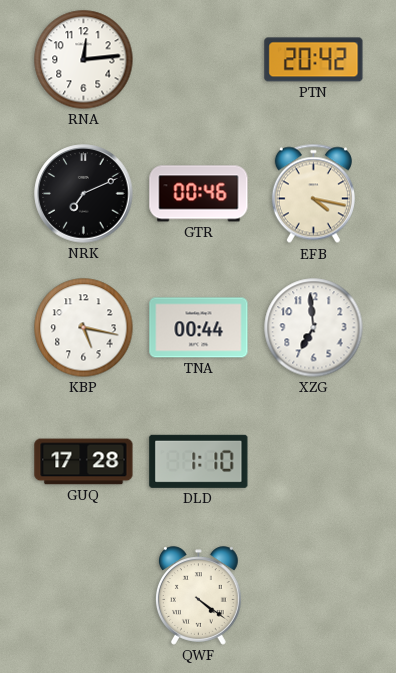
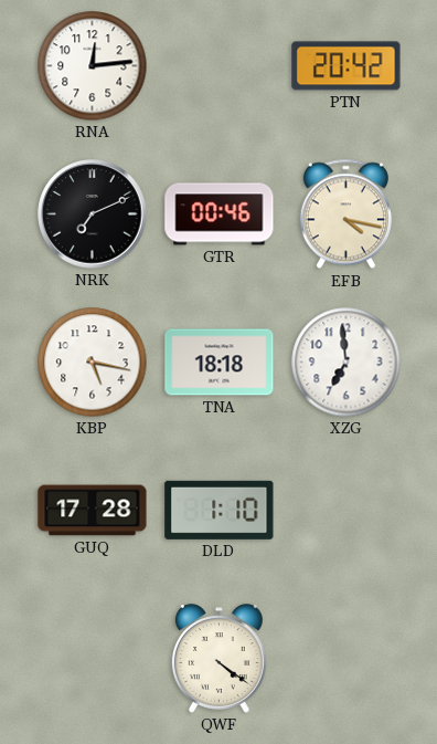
TNA: 00:44 -> 18:18
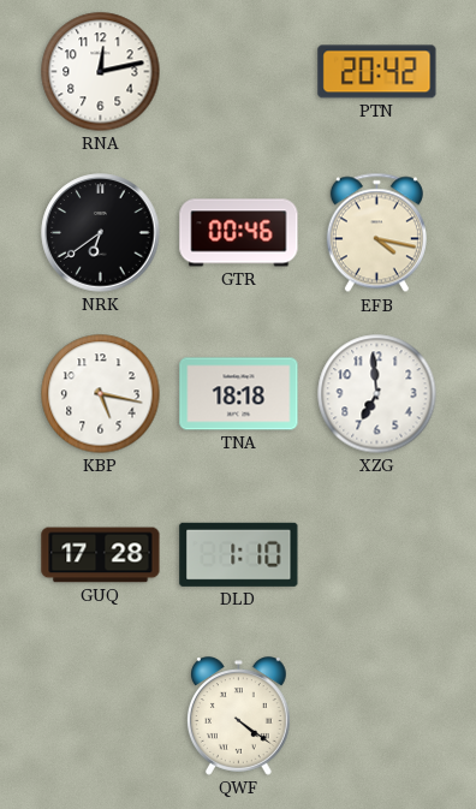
RNA: 12:14 -> 12:13
NRK: 7:11 -> 6:39
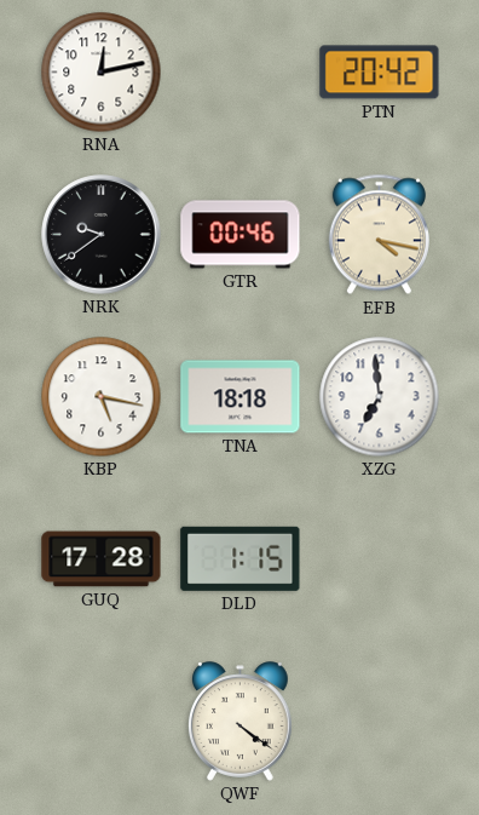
NRK: 6:39 -> 9:39
DLD: 1:10 -> 1:15
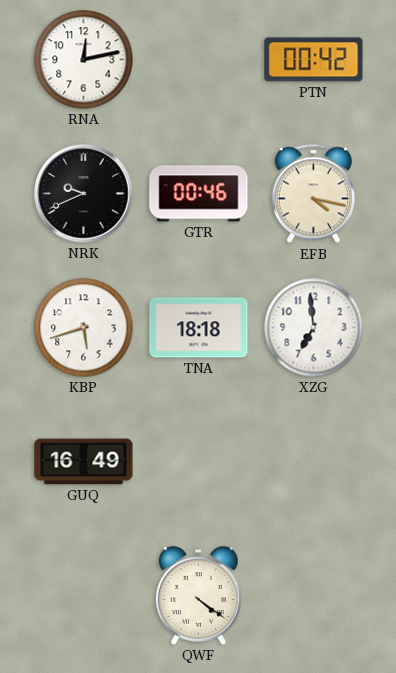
PTN: 20:42 -> 00:42
NRK: 9:39 -> 9:41
KBP: 5:17 -> 5:42
GUQ: 17:28 -> 16:49
DLD: 1:15 -> none
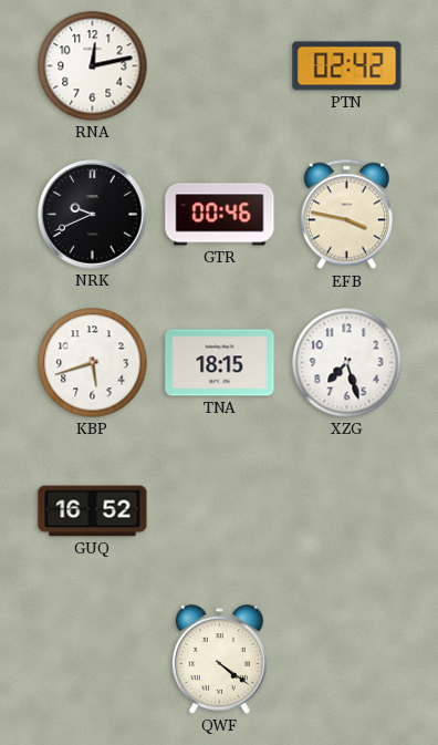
PTN: 00:42 -> 02:42
EFB: 4:17 -> 3:47
TNA: 18:18 -> 18:15
XZG: 6:59 -> 7:27
GUQ: 16:49 -> 16:52
